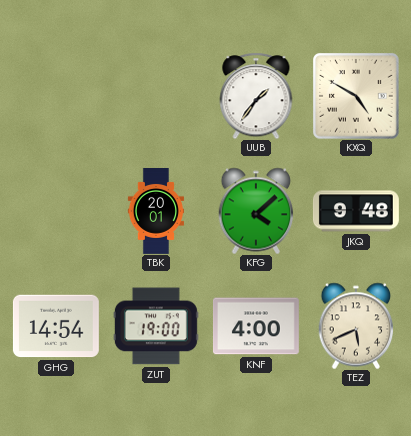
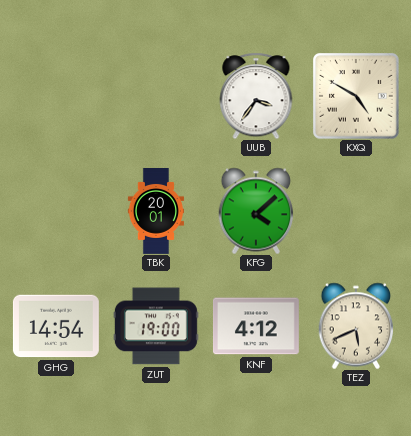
UUB: 1:36 -> 3:36
JKQ: 9:48 -> none
KNF: 4:00 -> 4:12
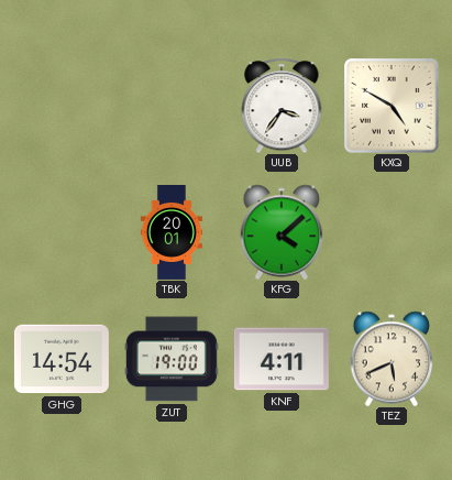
KNF: 4:12 -> 4:11
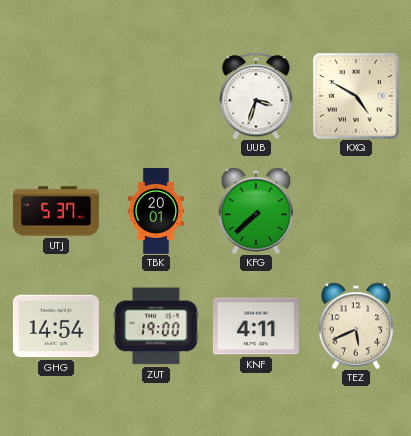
UUB: 3:36 -> 3:33
UTJ: none -> 5:37
KFG: 4:08 -> 7:38
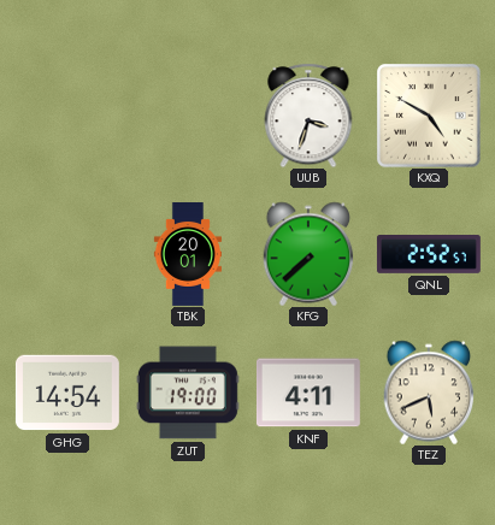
UTJ: 5:37 -> none
QNL: none -> 2:52
